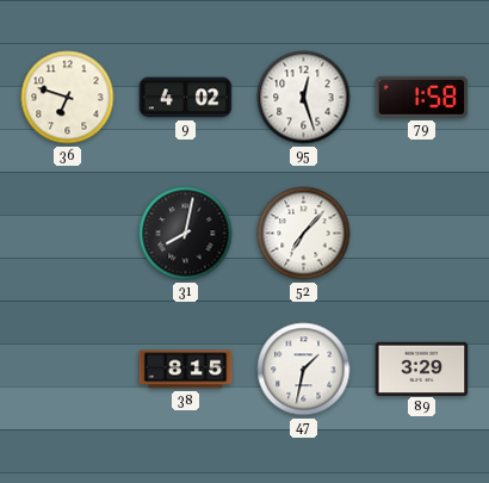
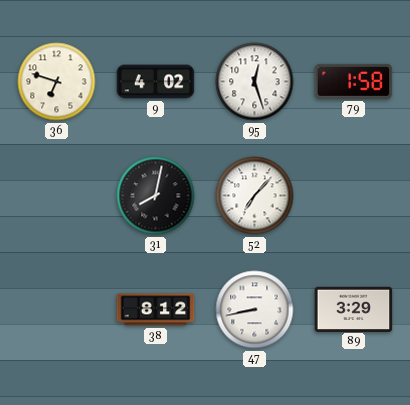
38: 8:15 -> 8:12
47: 1:32 -> 8:43
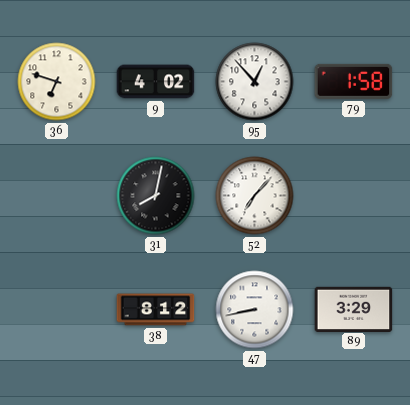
95: 12:27 -> 12:53
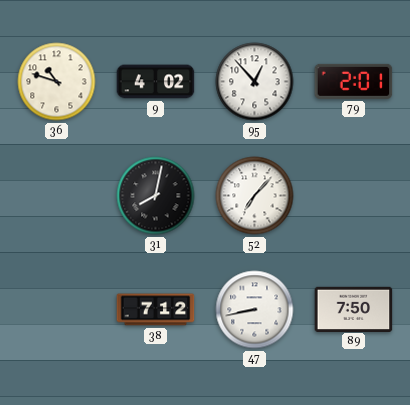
36: 6:48 -> 10:48
79: 1:58 -> 2:01
38: 8:12 -> 7:12
89: 3:29 -> 7:50
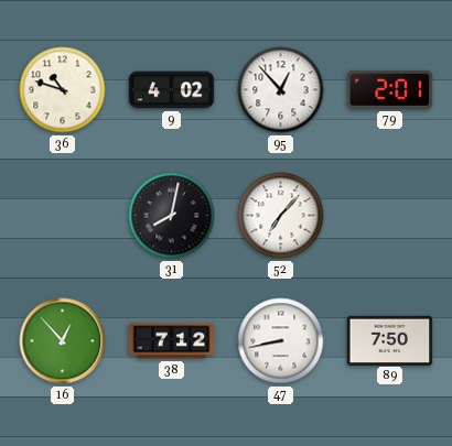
16: none -> 12:53
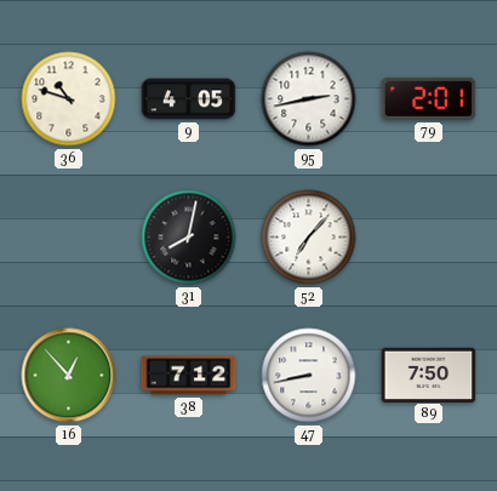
9: 4:02 -> 4:05
95: 12:53 -> 2:43
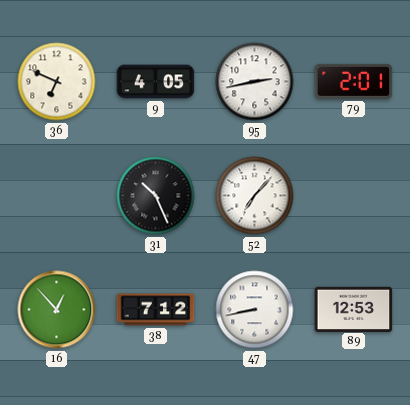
36: 10:48 -> 6:49
31: 8:02 -> 10:26
89: 7:50 -> 12:53
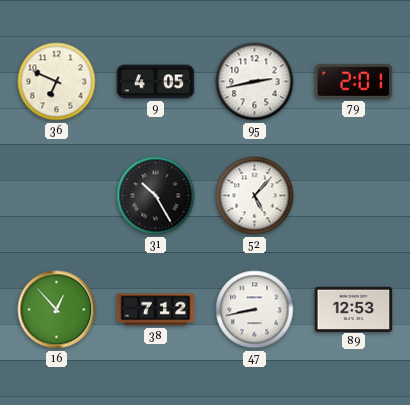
31: 10:26 -> 10:25
52: 7:07 -> 5:07
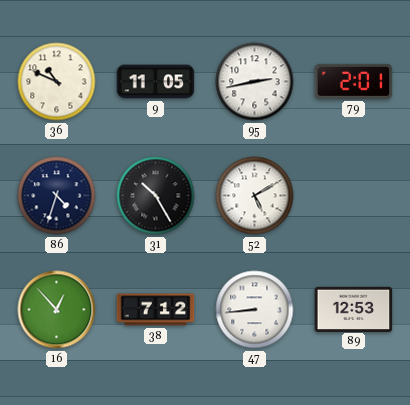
36: 6:49 -> 10:49
9: 4:05 -> 11:05
86: none -> 4:33
52: 5:07 -> 5:10
47: 8:43 -> 8:44
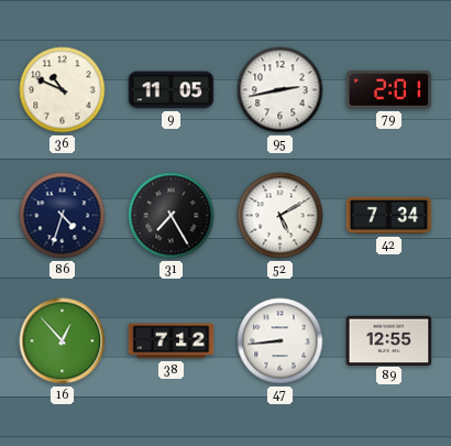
31: 10:25 -> 7:25
42: none -> 7:34
89: 12:53 -> 12:55
